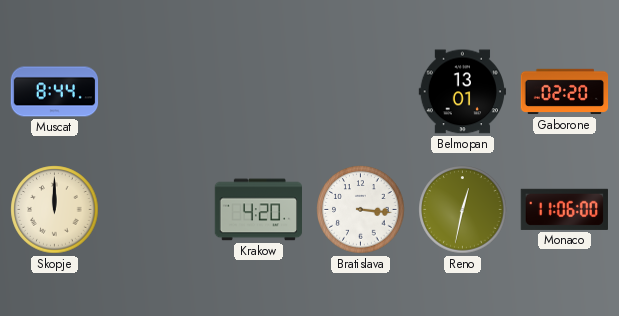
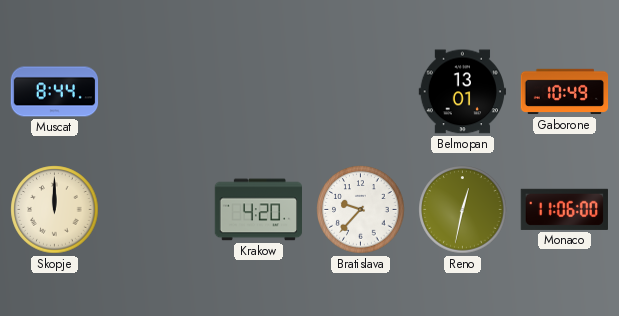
Gaborone: 02:20 -> 10:49
Bratislava: 3:16 -> 9:37
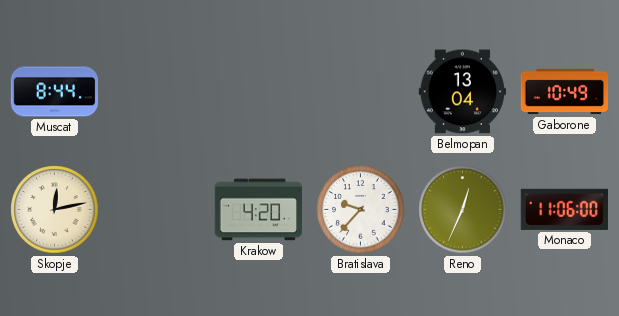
Belmopan: 13:01 -> 13:04
Skopje: 12:00 -> 12:13
Reno: 12:32 -> 12:34
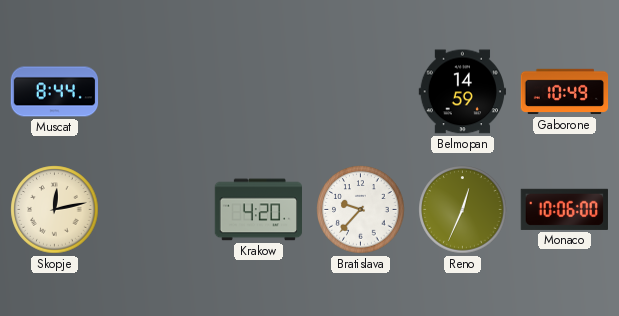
Belmopan: 13:04 -> 14:59
Monaco: 11:06 -> 10:06
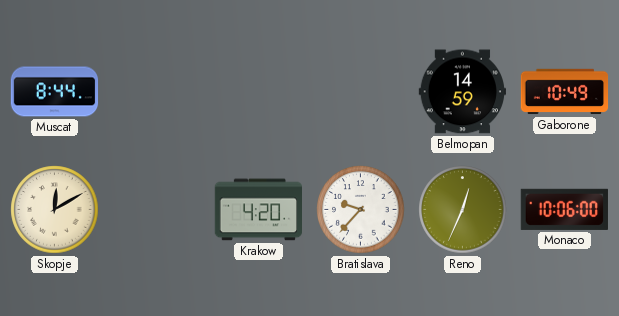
Skopje: 12:13 -> 12:10
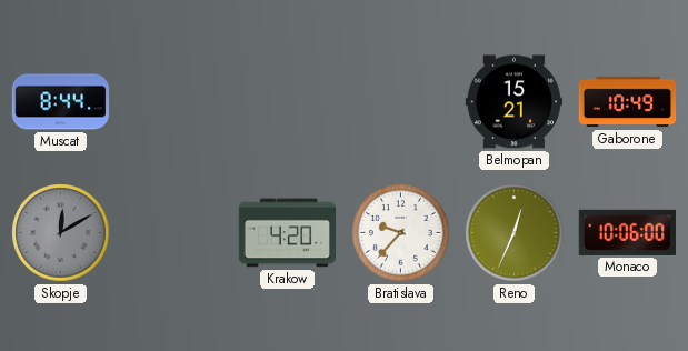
Belmopan: 14:59 -> 15:21
Skopje dial: cream -> grey
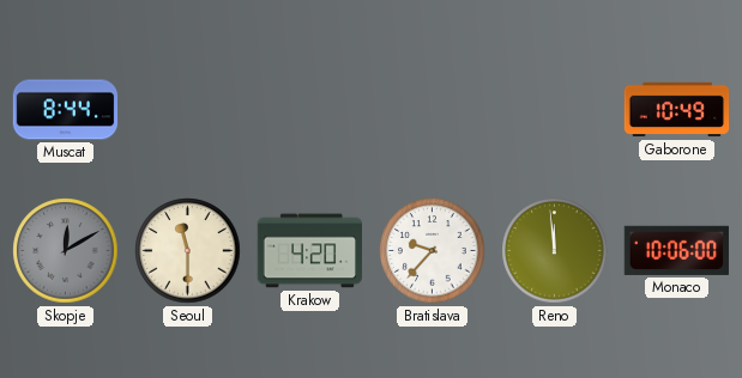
Belmopan: 15:21 -> none
Seoul: none -> 11:30
Reno: 12:34 -> 11:59
